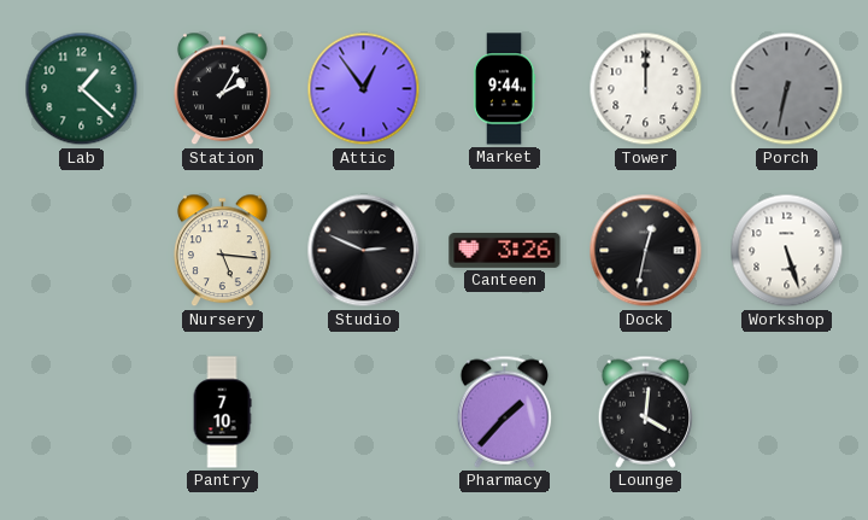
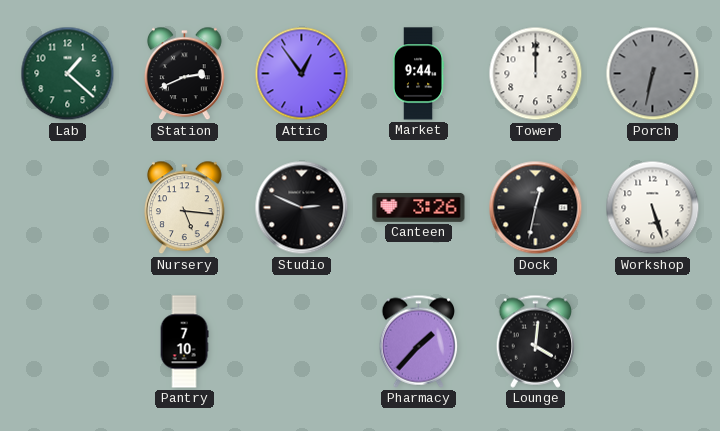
Station: 2:05 -> 2:41
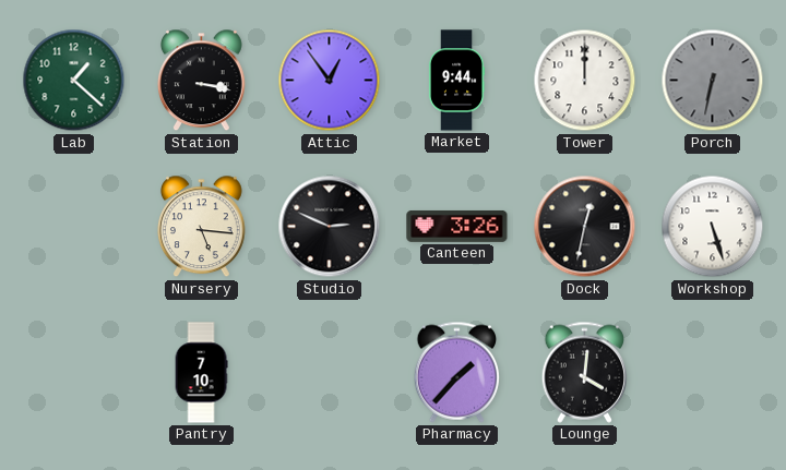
Station: 2:41 -> 3:17
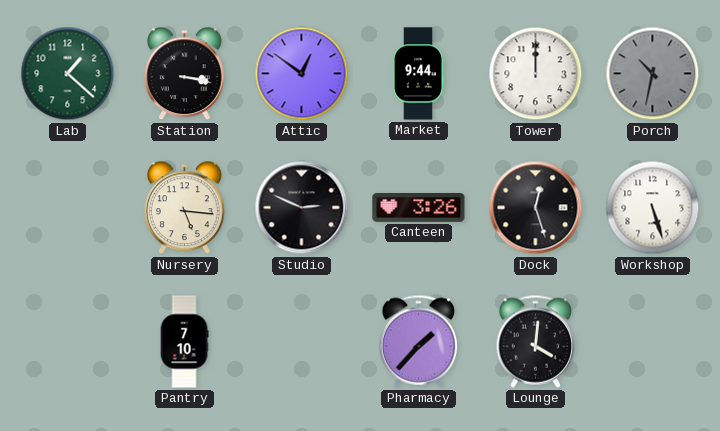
Attic: 12:54 -> 12:51
Porch: 6:32 -> 10:32
Dock: 12:32 -> 12:27
